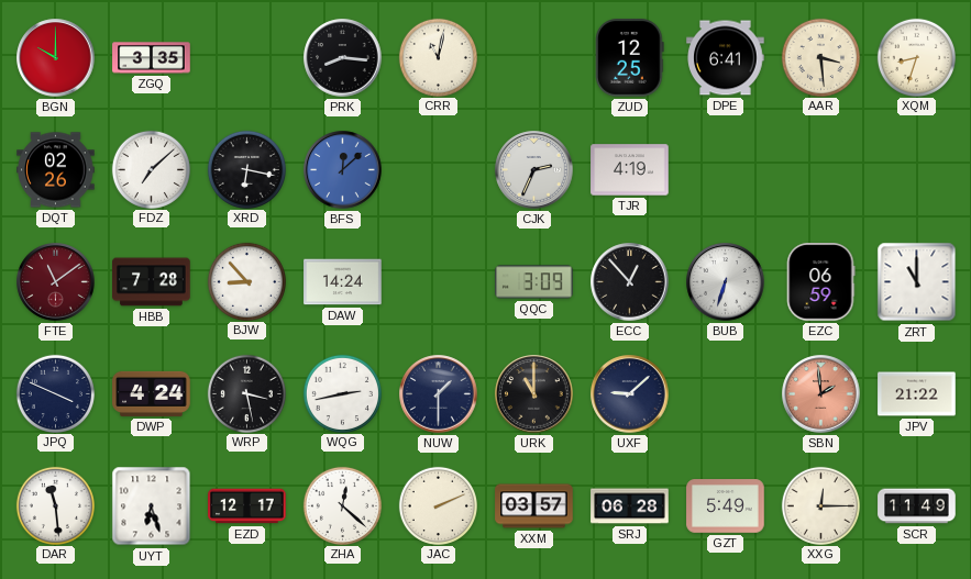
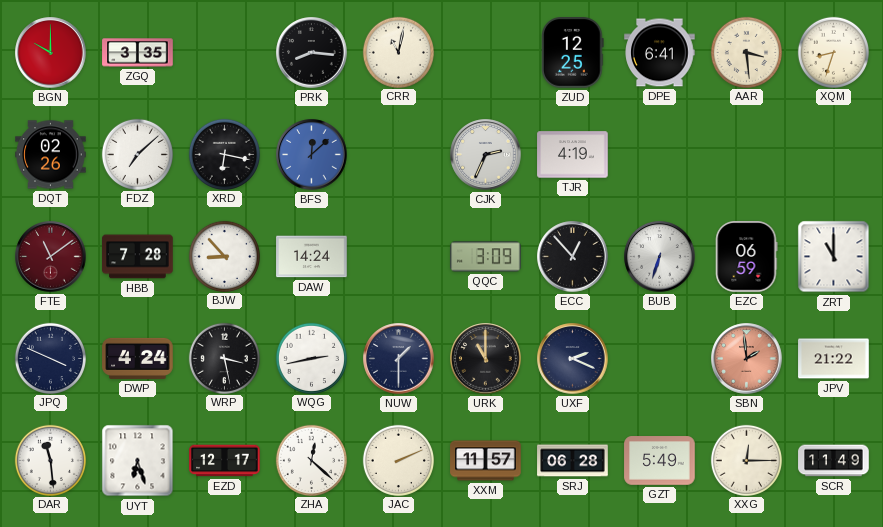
UXF: 9:08 -> 2:19
XXM: 03:57 -> 11:57
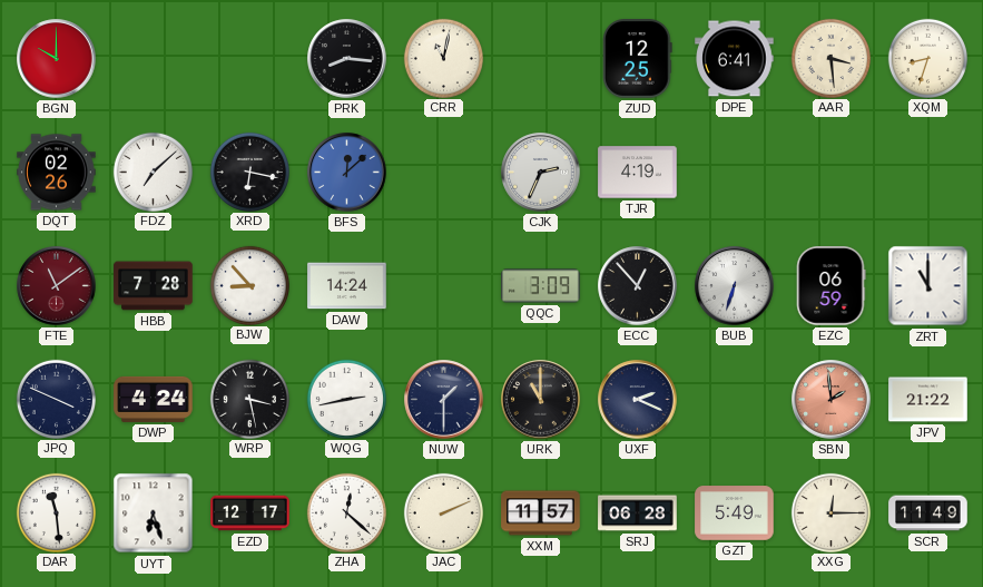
ZGQ: 3:35 -> none
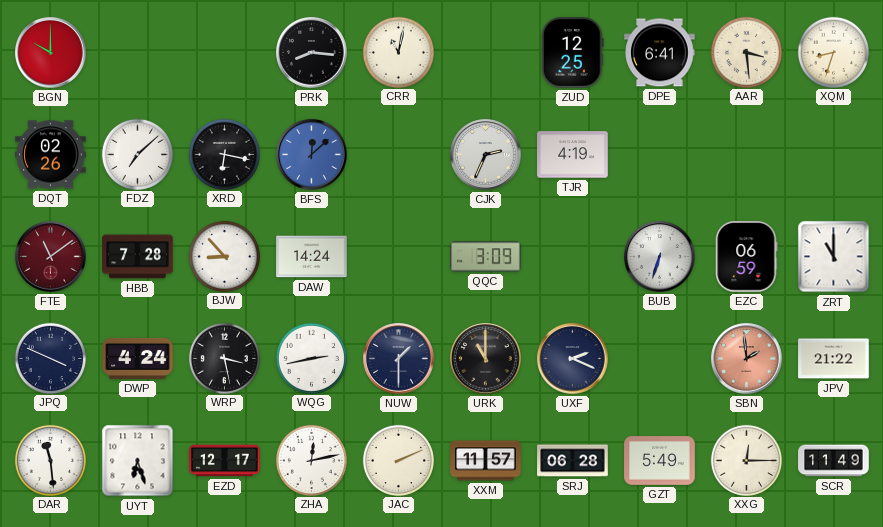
ECC: 12:53 -> none
ZHA: 12:22 -> 12:13
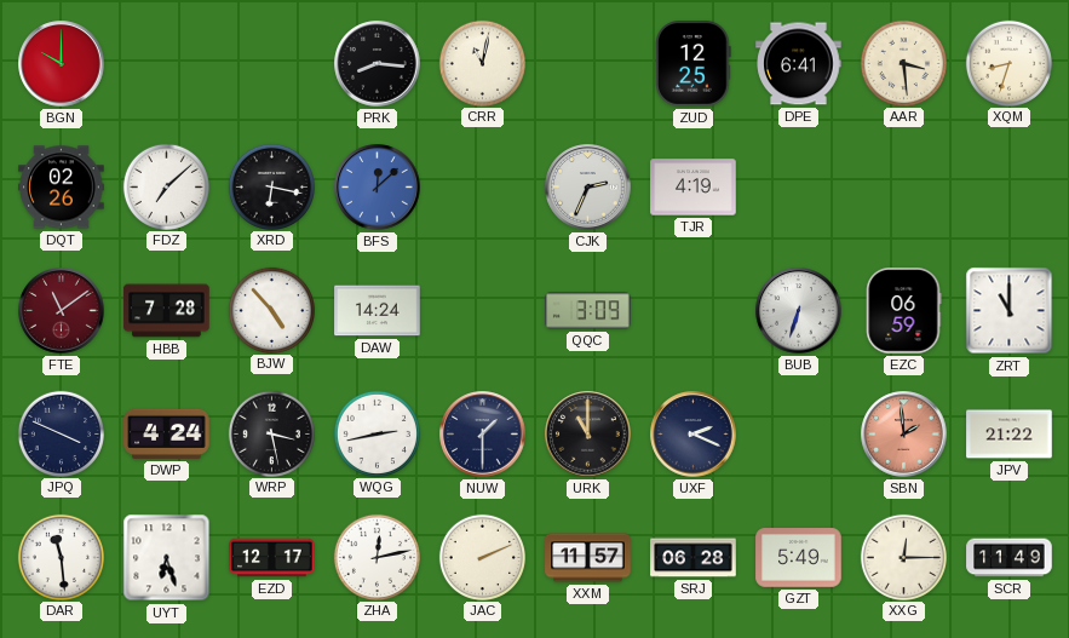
BJW: 8:53 -> 4:53
